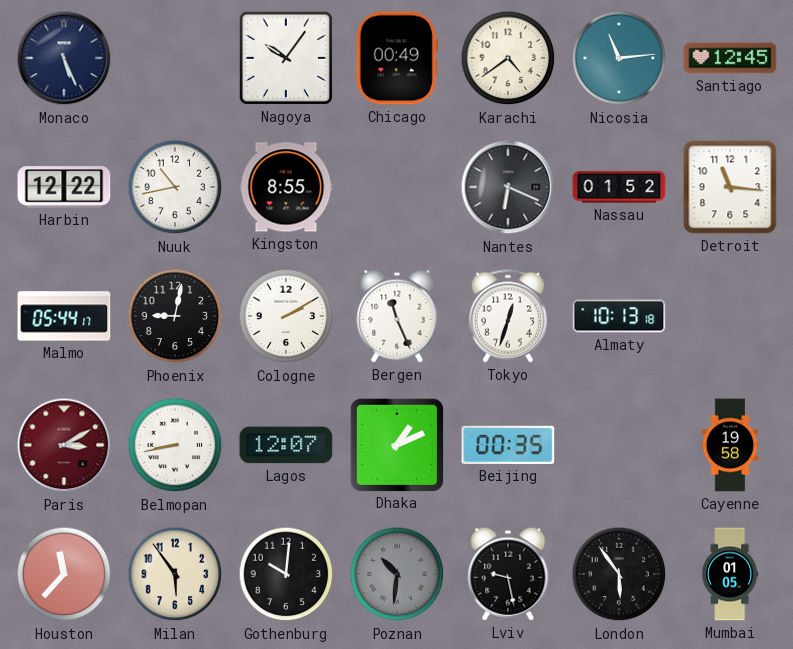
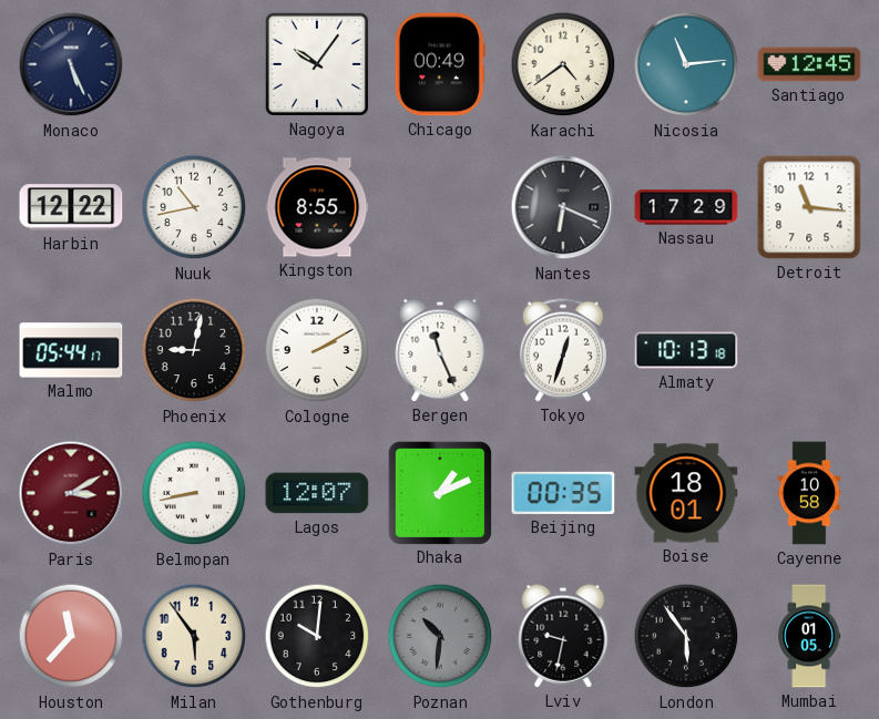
Nassau: 01:52 -> 17:29
Boise: none -> 18:01
Cayenne: 19:58 -> 10:58
Lviv: 9:28 -> 9:32
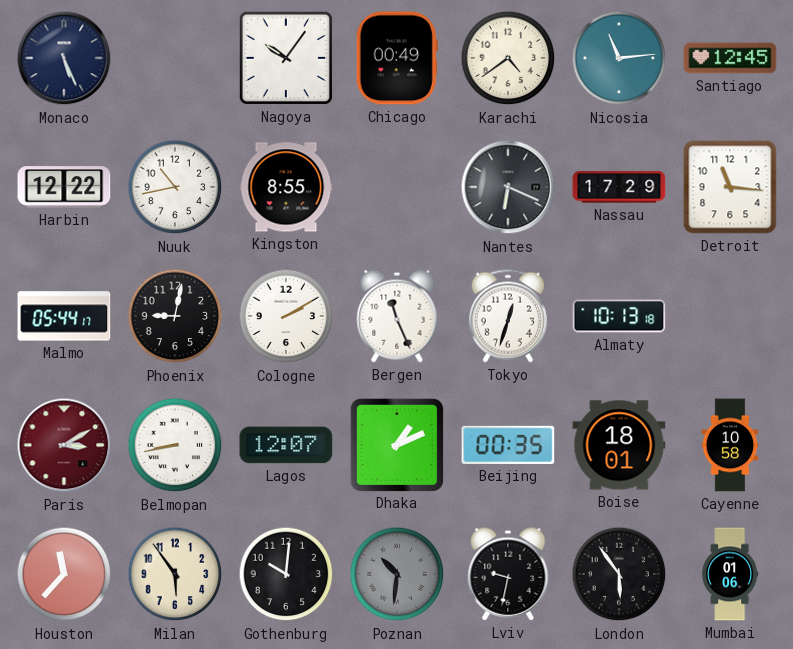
Mumbai: 01:05 -> 01:06
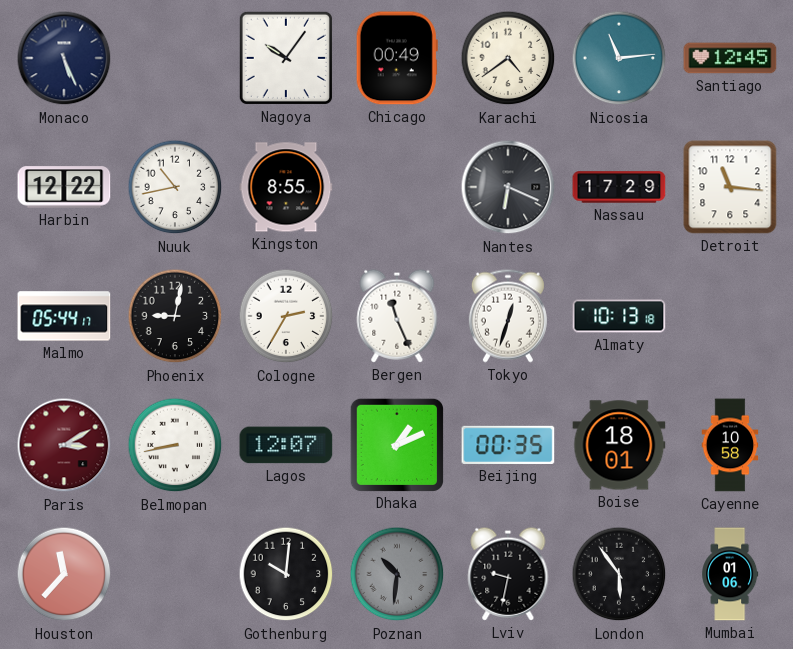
Cologne: 2:10 -> 2:35
Milan: 5:54 -> none
